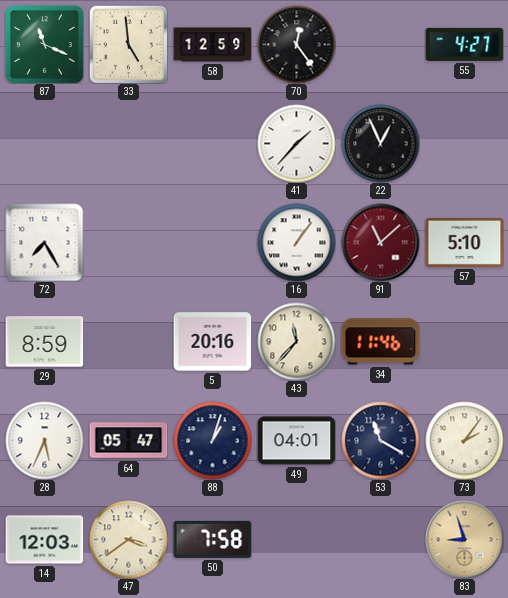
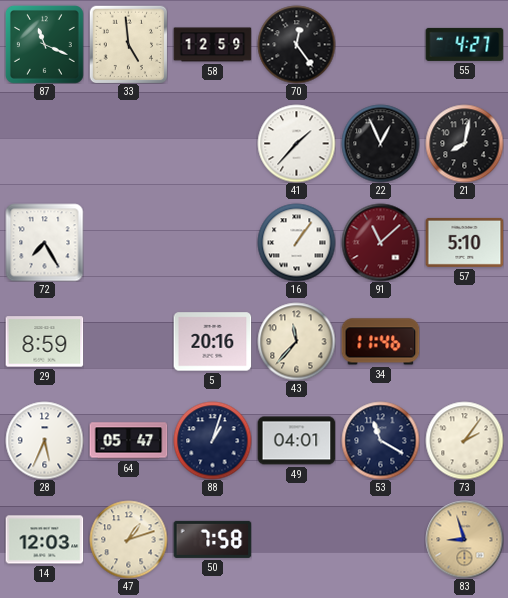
21: none -> 8:02
47: 3:39 -> 1:12
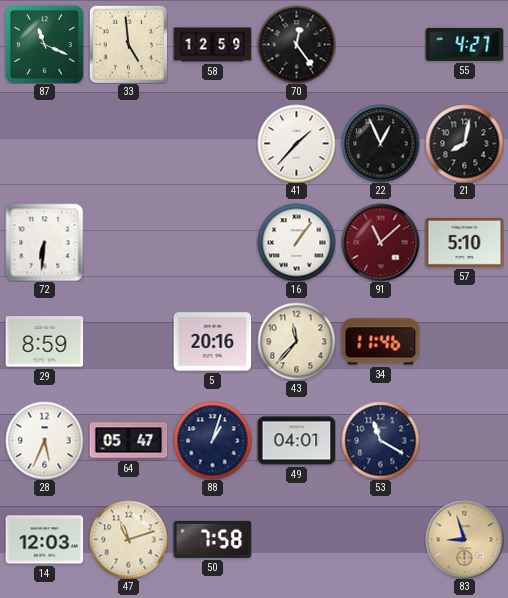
72: 7:25 -> 6:31
73: 2:06 -> none
47: 1:12 -> 11:12
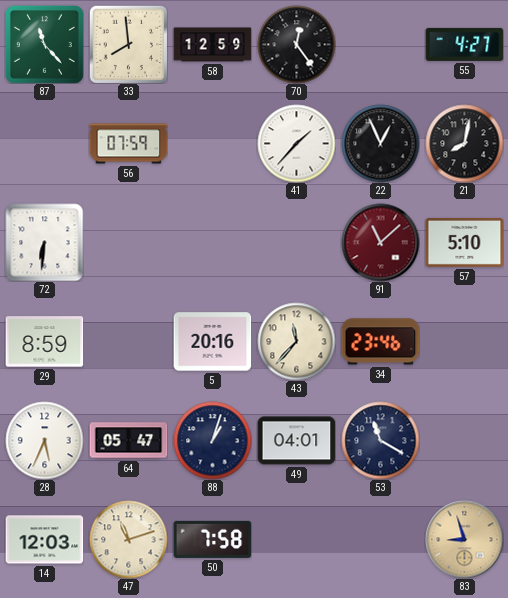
87: 11:19 -> 11:23
33: 4:59 -> 7:59
56: none -> 07:59
16: 1:06 -> none
34: 11:46 -> 23:46
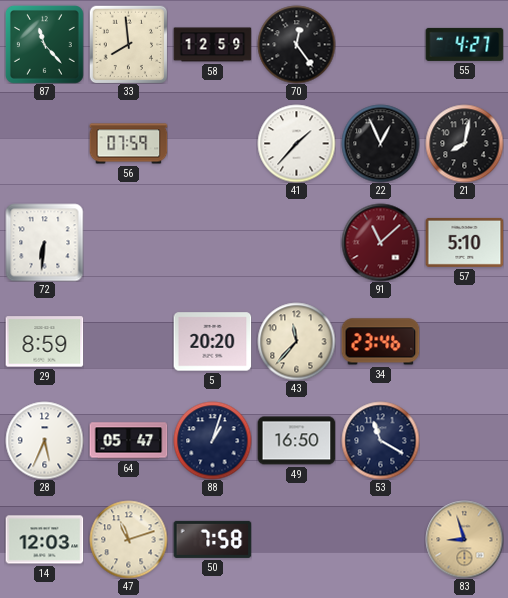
5: 20:16 -> 20:20
49: 04:01 -> 16:50
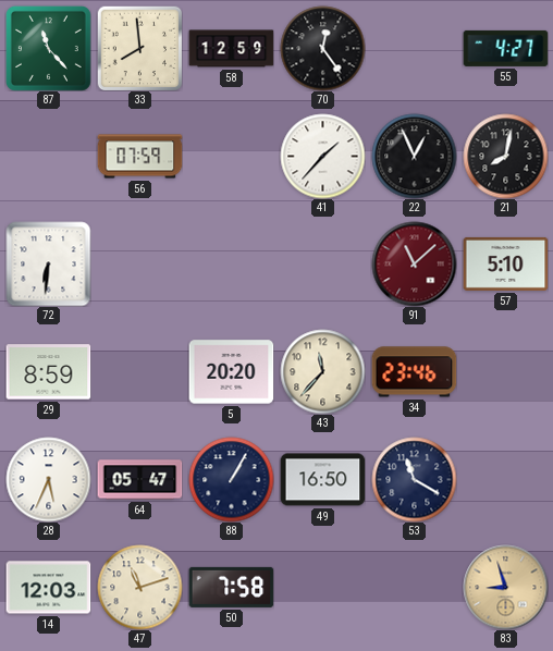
88: 1:03 -> 1:05
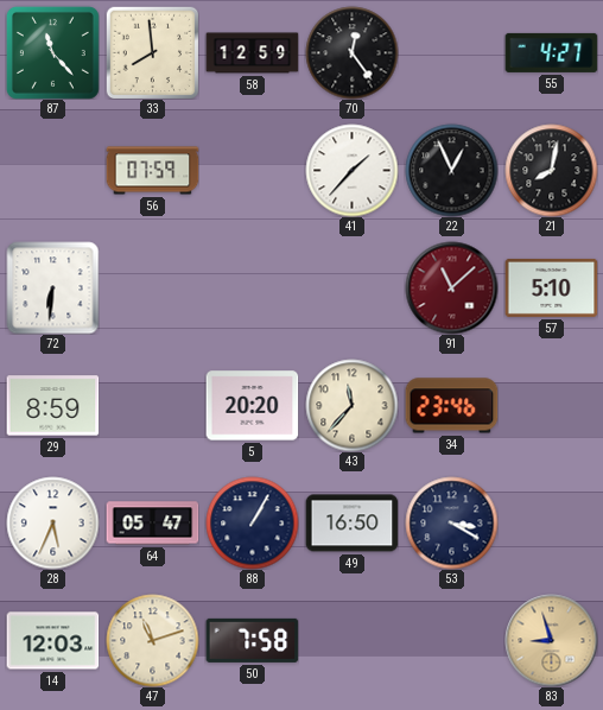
53: 11:20 -> 3:20
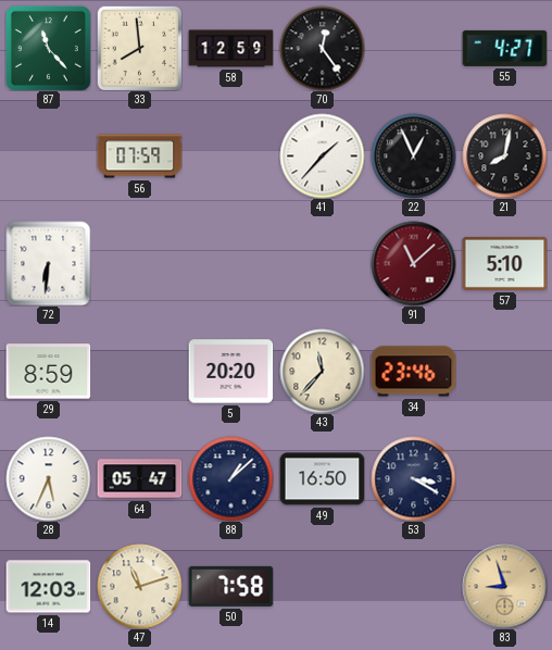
88: 1:05 -> 1:08
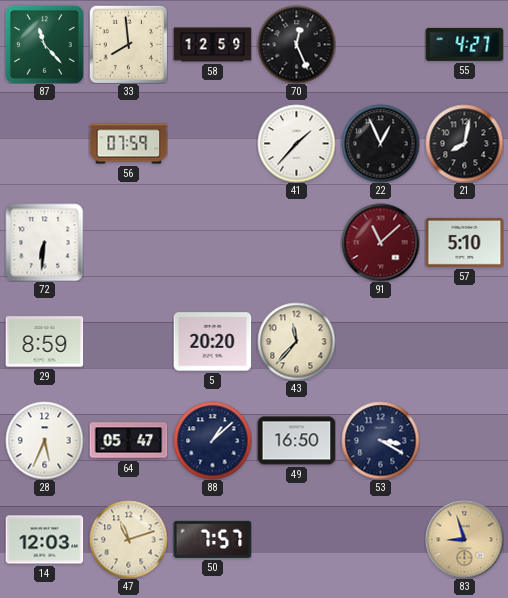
70: 12:24 -> 12:26
34: 23:46 -> none
50: 7:58 -> 7:57
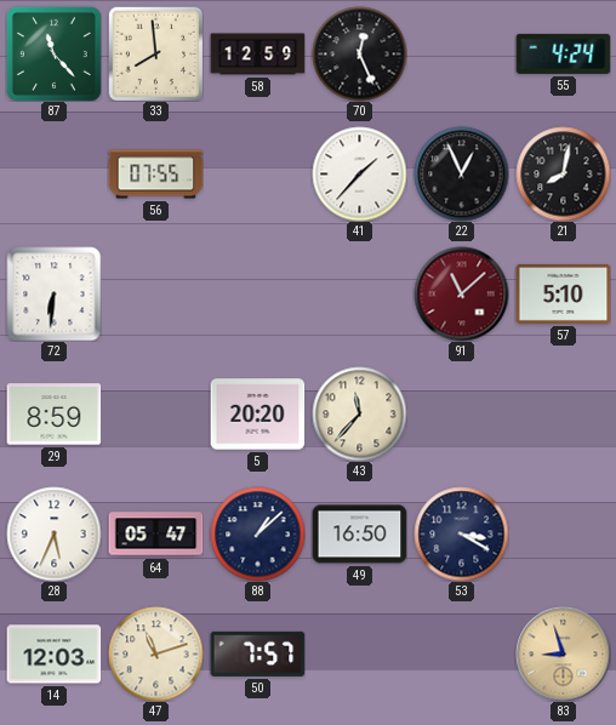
55: 4:27 -> 4:24
56: 07:59 -> 07:55
